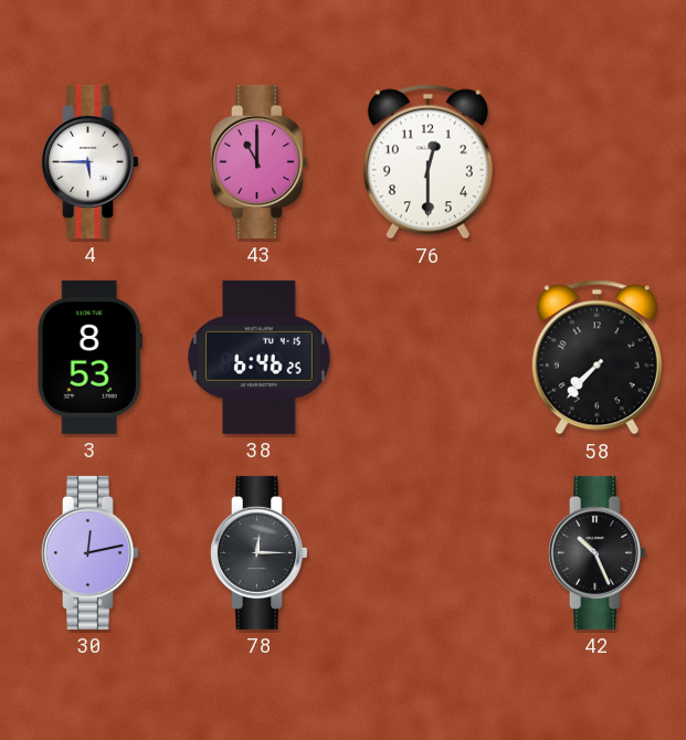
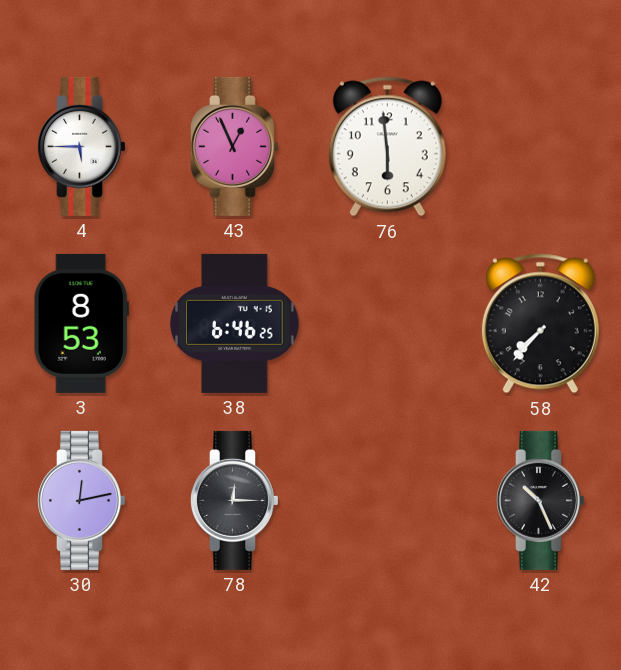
43: 11:00 -> 12:56
76: 12:30 -> 5:59
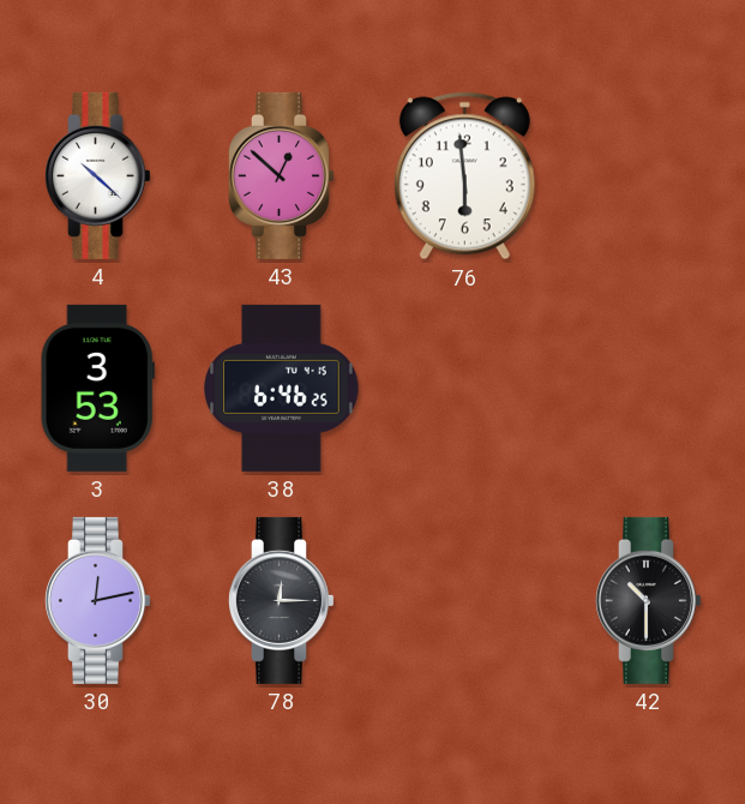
4: 5:45 -> 10:22
43: 12:56 -> 12:52
3: 8:53 -> 3:53
58: 7:37 -> none
42: 10:26 -> 10:30
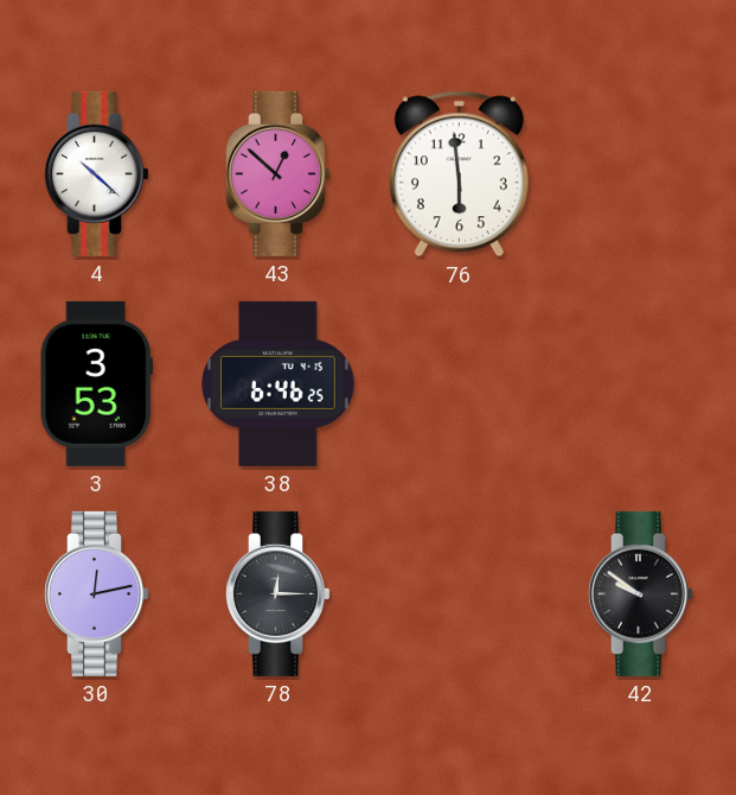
42: 10:30 -> 9:51
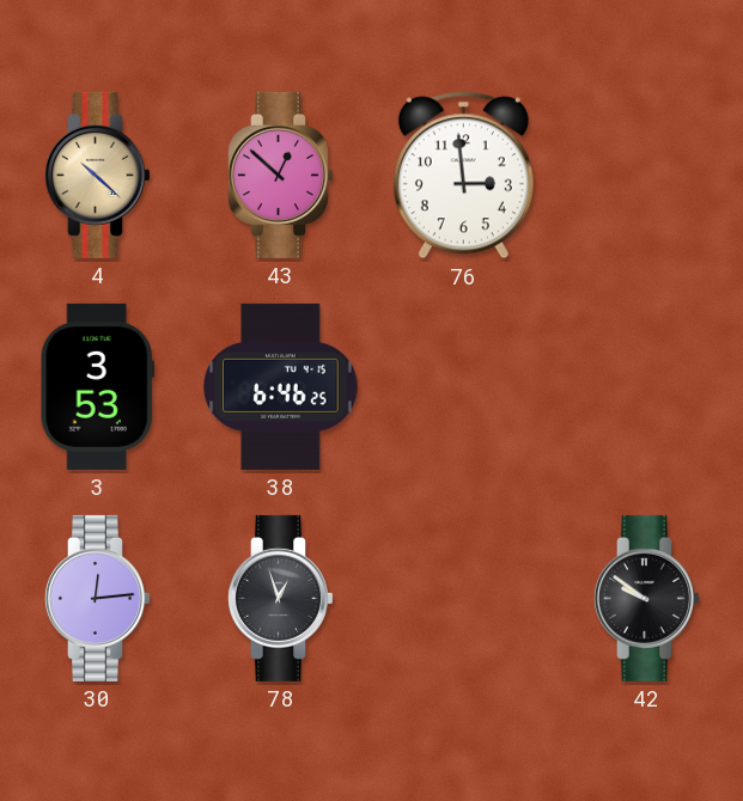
4 dial: white -> champagne
76: 5:59 -> 2:59
30: 12:13 -> 12:14
78: 12:15 -> 12:57
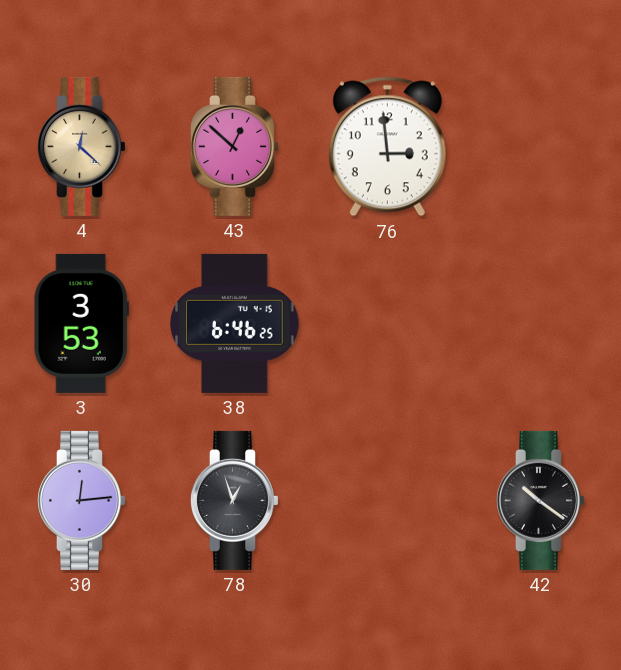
4: 10:22 -> 12:22
42: 9:51 -> 10:21
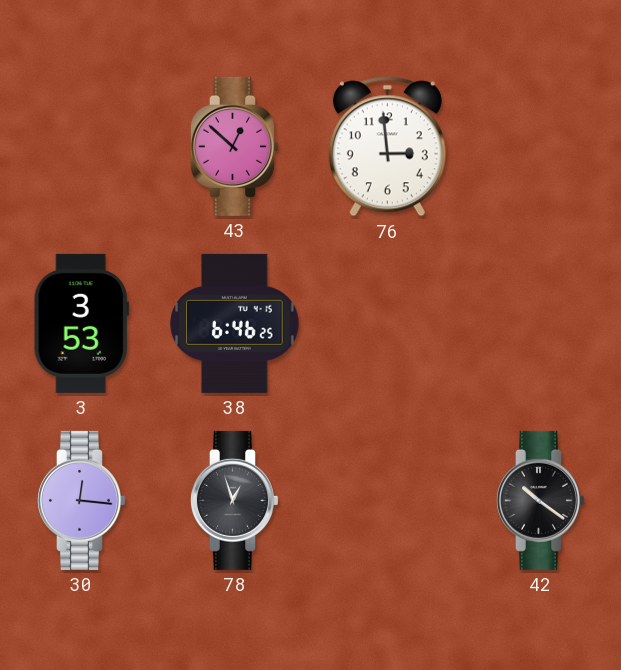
4: 12:22 -> none
30: 12:14 -> 12:16
